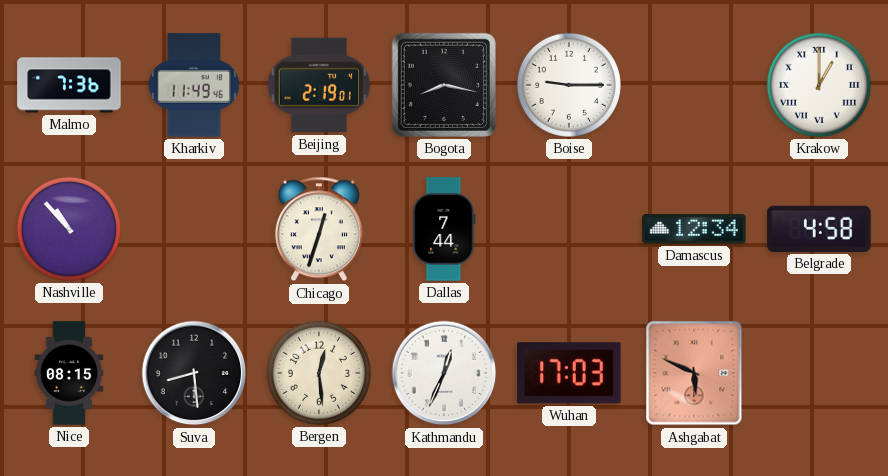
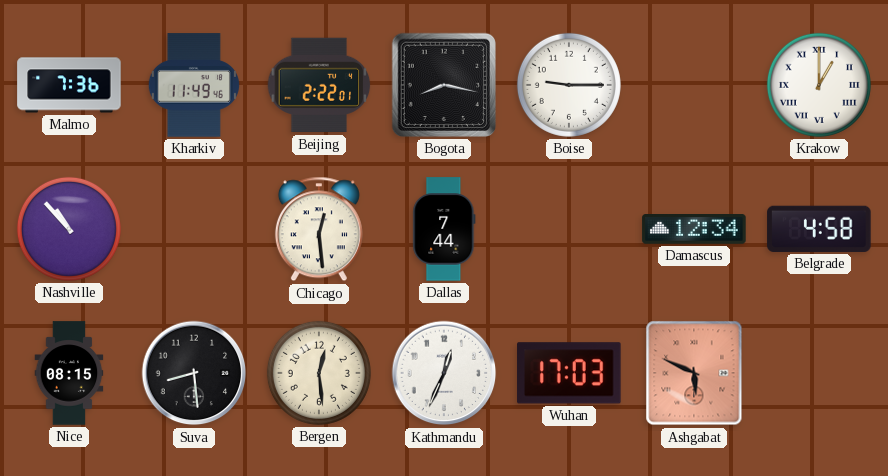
Beijing: 2:19 -> 2:22
Chicago: 12:33 -> 12:29
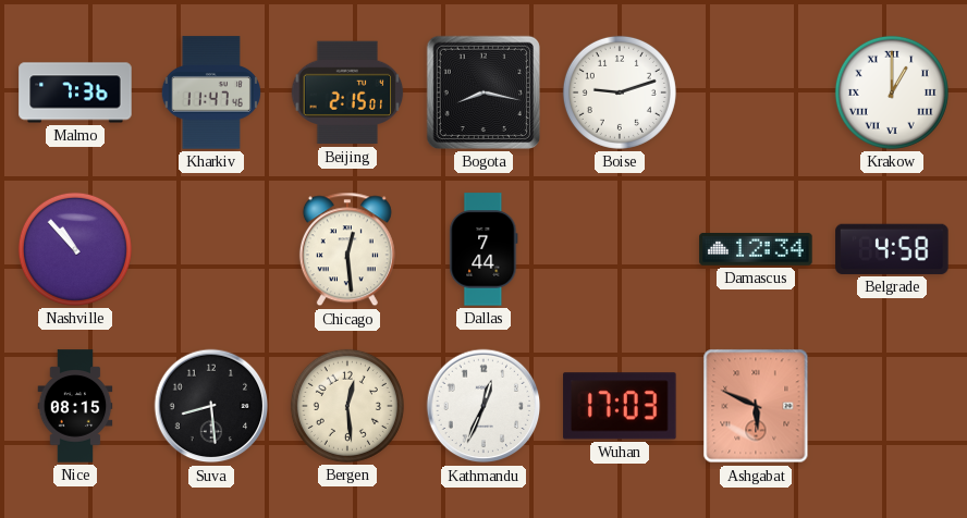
Kharkiv: 11:49 -> 11:47
Beijing: 2:22 -> 2:15
Boise: 9:15 -> 9:12
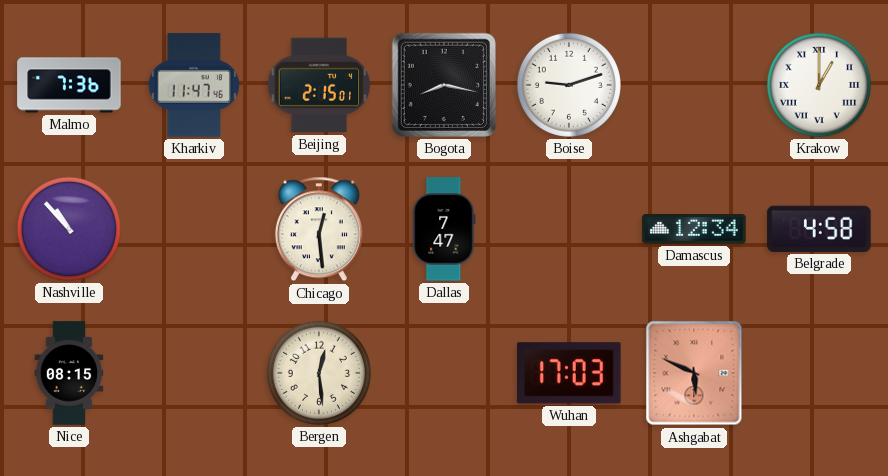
Dallas: 7:44 -> 7:47
Suva: 8:29 -> none
Kathmandu: 12:34 -> none
